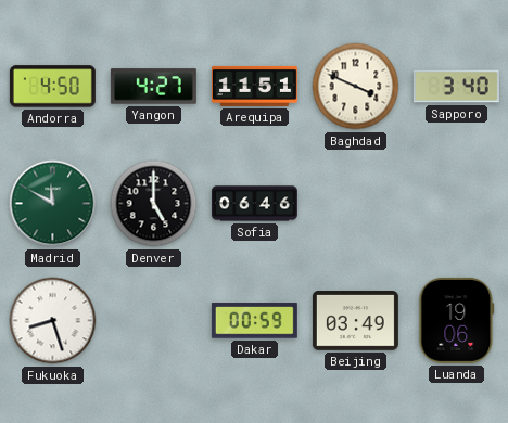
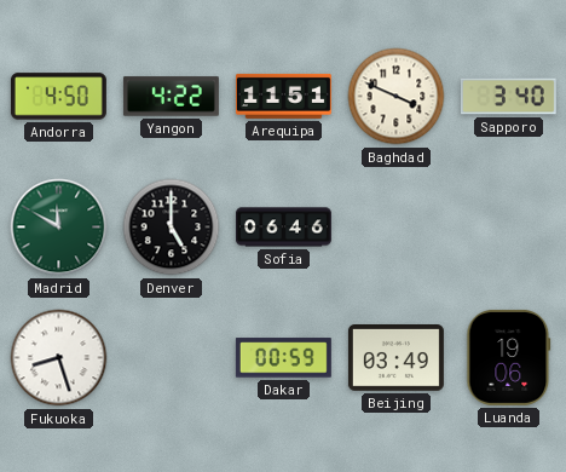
Yangon: 4:27 -> 4:22
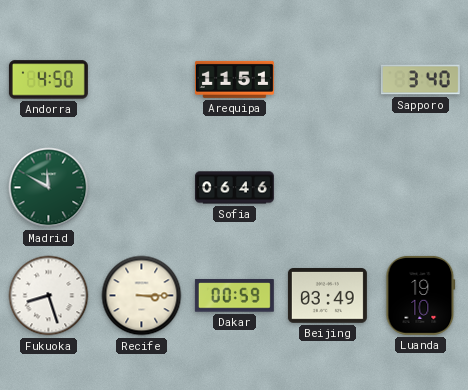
Yangon: 4:22 -> none
Baghdad: 3:49 -> none
Denver: 5:00 -> none
Recife: none -> 3:15
Luanda: 19:06 -> 19:10
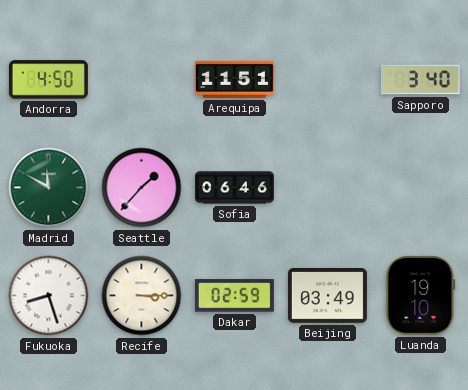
Seattle: none -> 1:37
Dakar: 00:59 -> 02:59
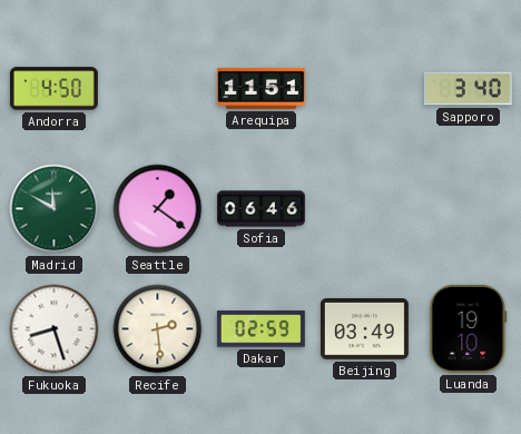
Seattle: 1:37 -> 1:21
Recife: 3:15 -> 2:29
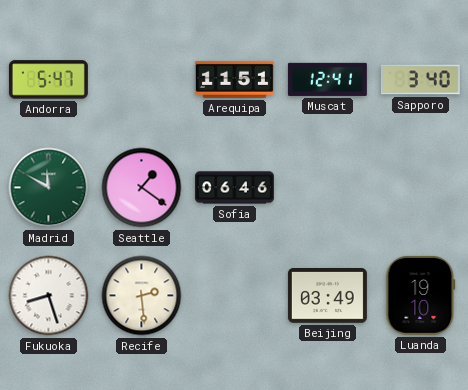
Andorra: 4:50 -> 5:47
Muscat: none -> 12:41
Dakar: 02:59 -> none
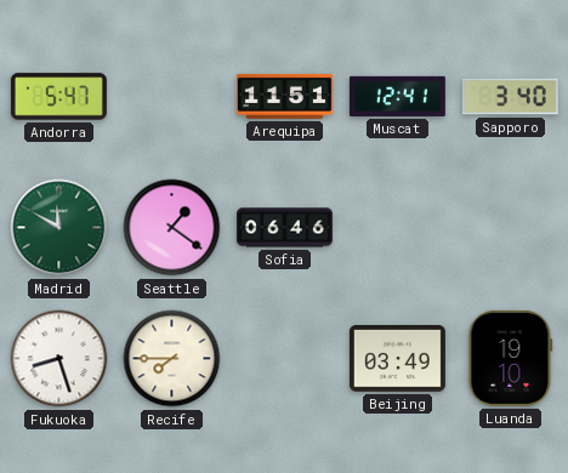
Recife: 2:29 -> 7:45
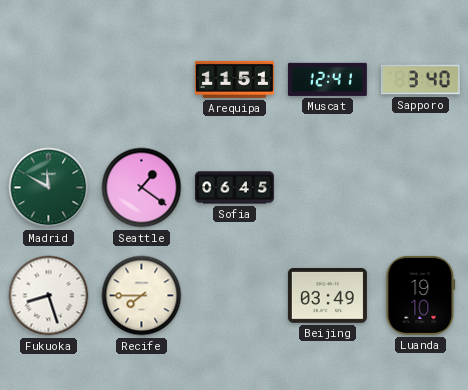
Andorra: 5:47 -> none
Sofia: 06:46 -> 06:45
